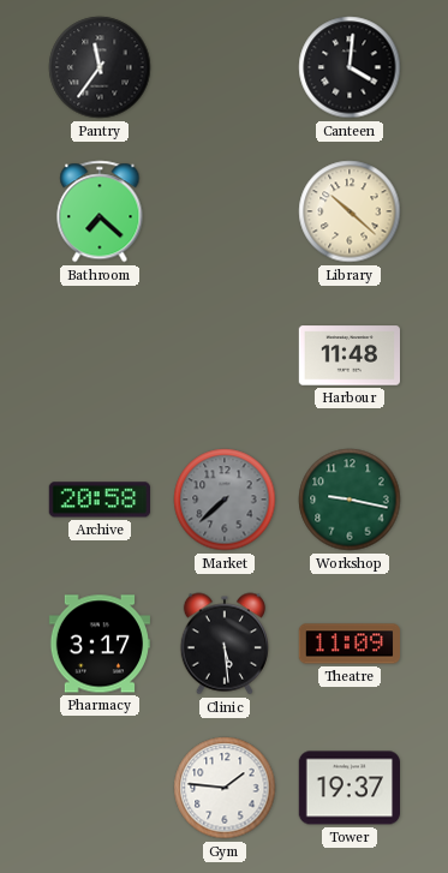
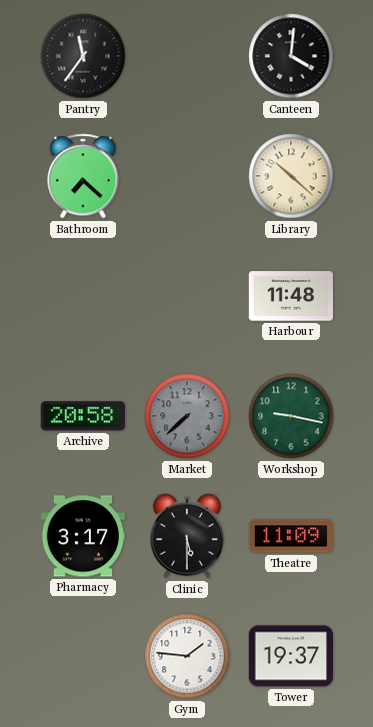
Clinic: 5:29 -> 5:30
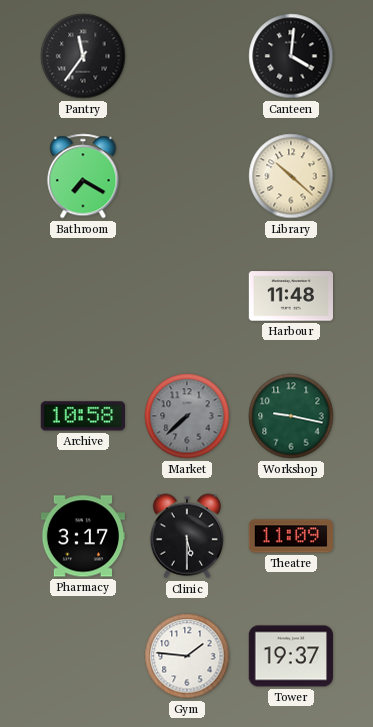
Bathroom: 7:22 -> 7:20
Archive: 20:58 -> 10:58
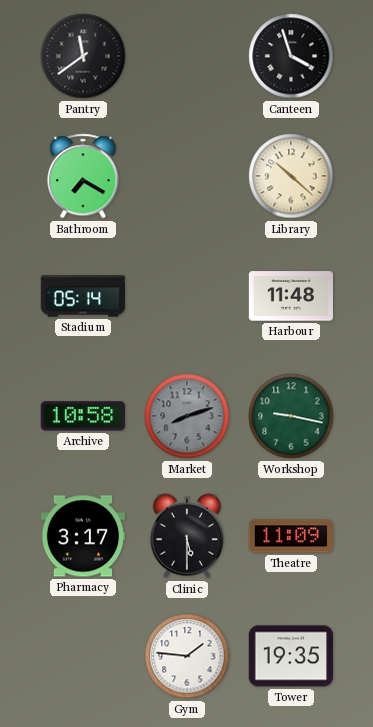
Pantry: 11:36 -> 11:39
Canteen: 4:01 -> 3:57
Stadium: none -> 05:14
Market: 7:38 -> 8:12
Tower: 19:37 -> 19:35
